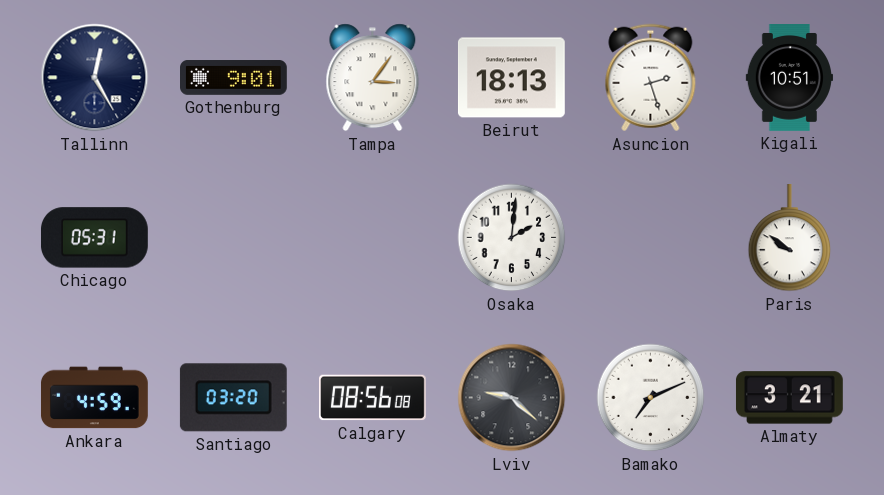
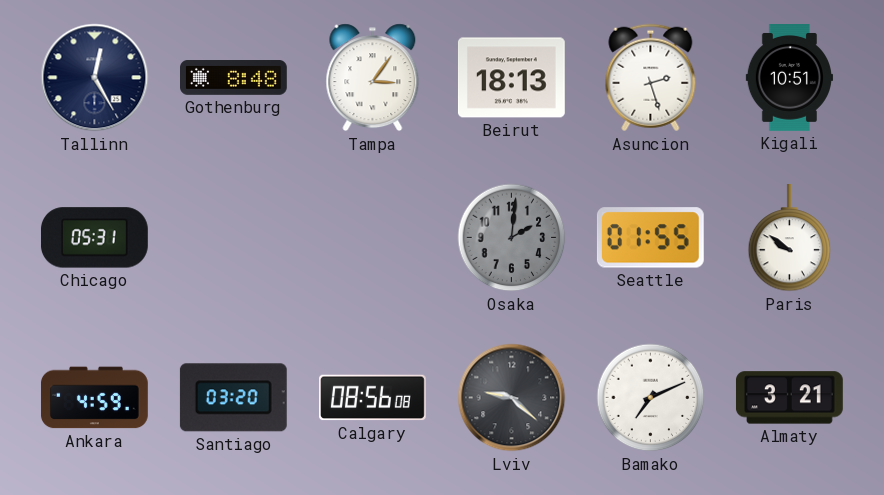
Gothenburg: 9:01 -> 8:48
Osaka dial: white -> grey
Seattle: none -> 01:55
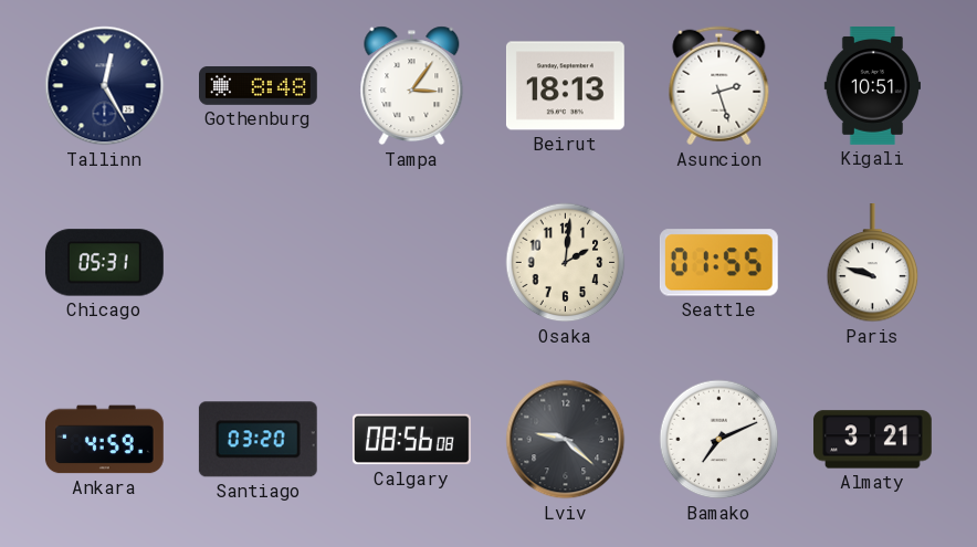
Osaka dial: grey -> cream
Paris: 9:51 -> 9:48
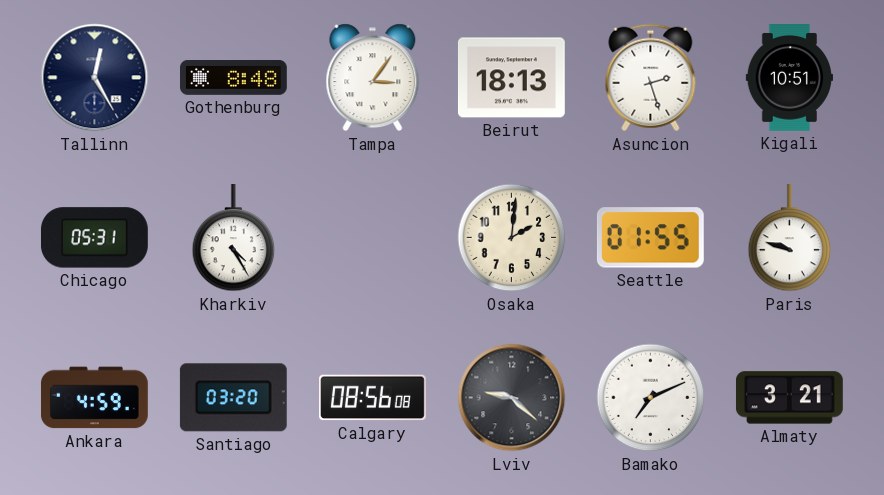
Kharkiv: none -> 4:25
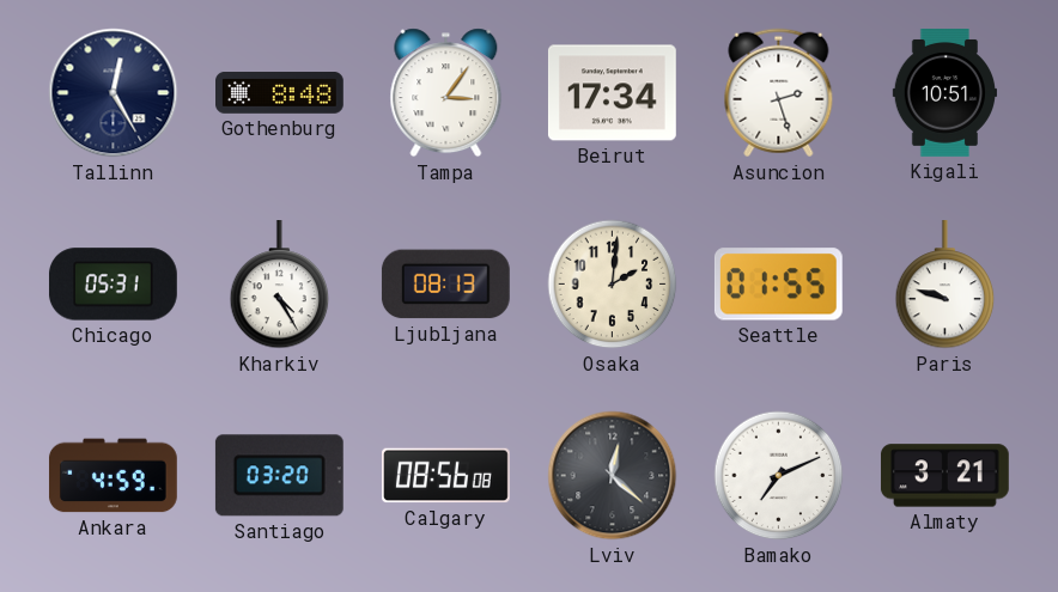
Beirut: 18:13 -> 17:34
Ljubljana: none -> 08:13
Lviv: 9:22 -> 12:22
